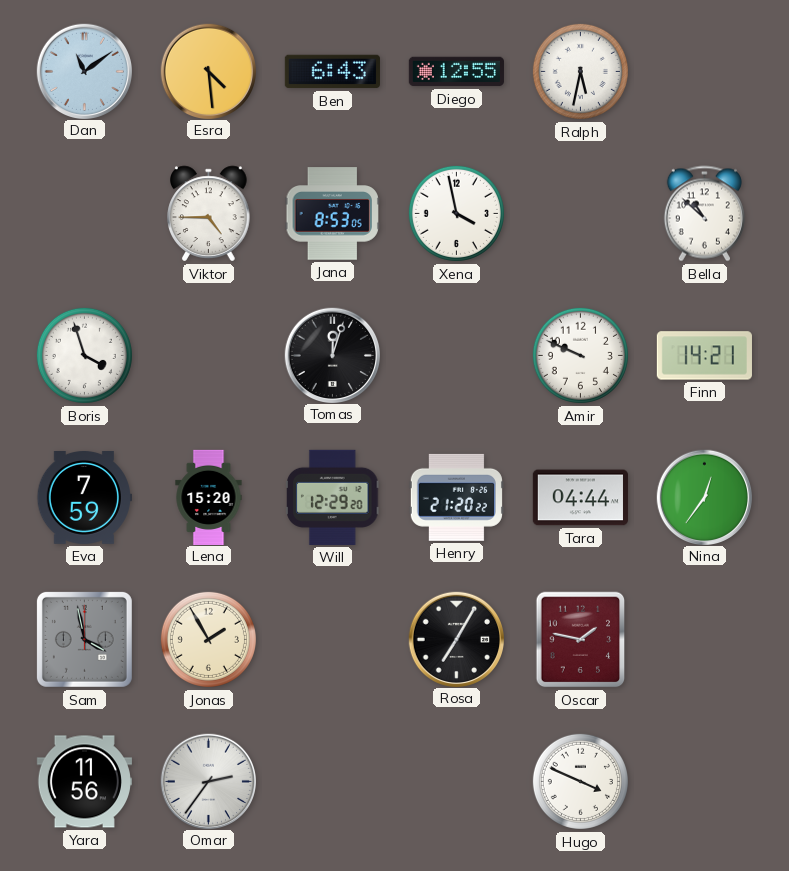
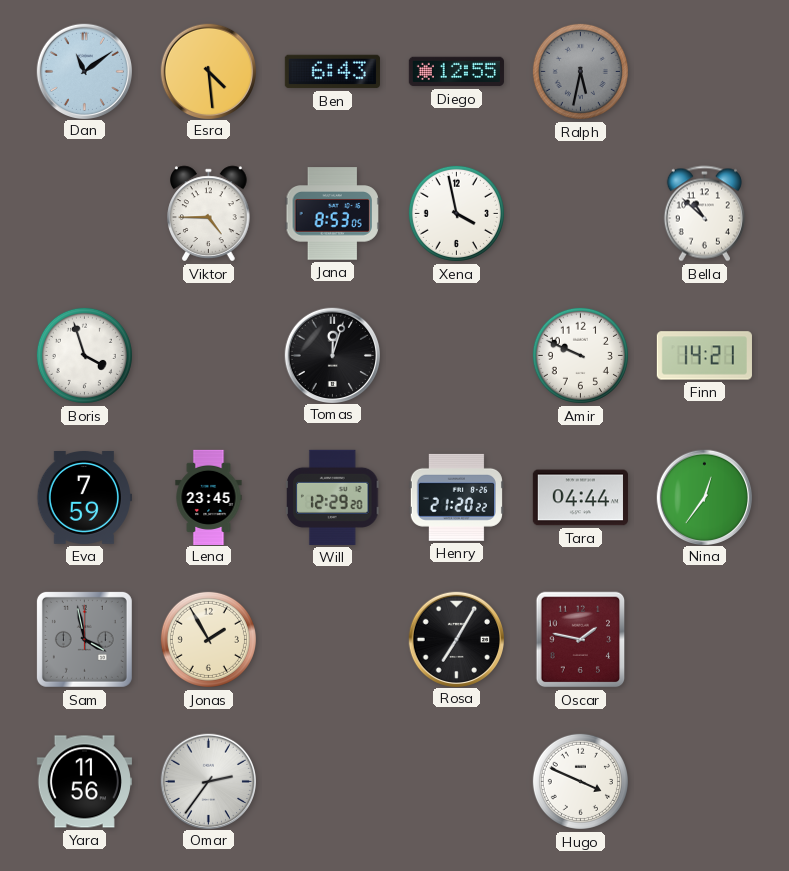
Ralph dial: white -> grey
Lena: 15:20 -> 23:45
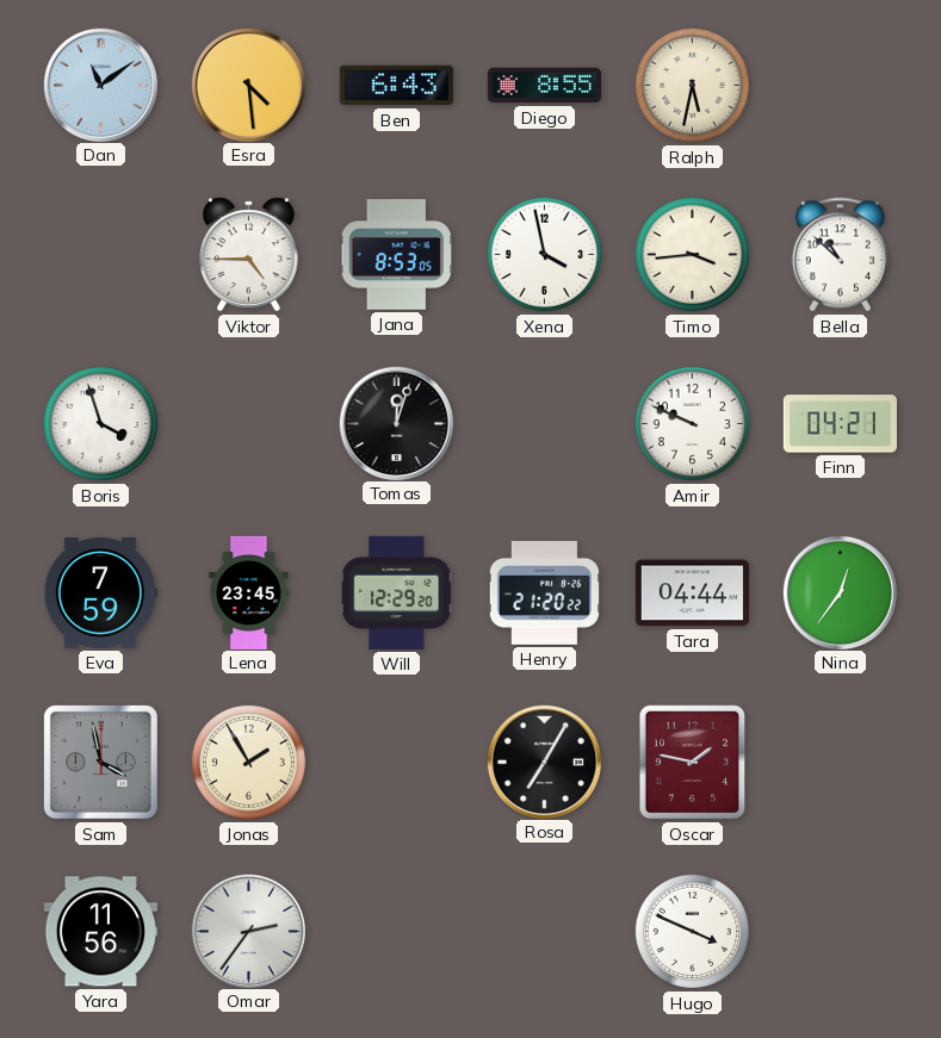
Diego: 12:55 -> 8:55
Ralph dial: grey -> cream
Timo: none -> 3:44
Finn: 14:21 -> 04:21
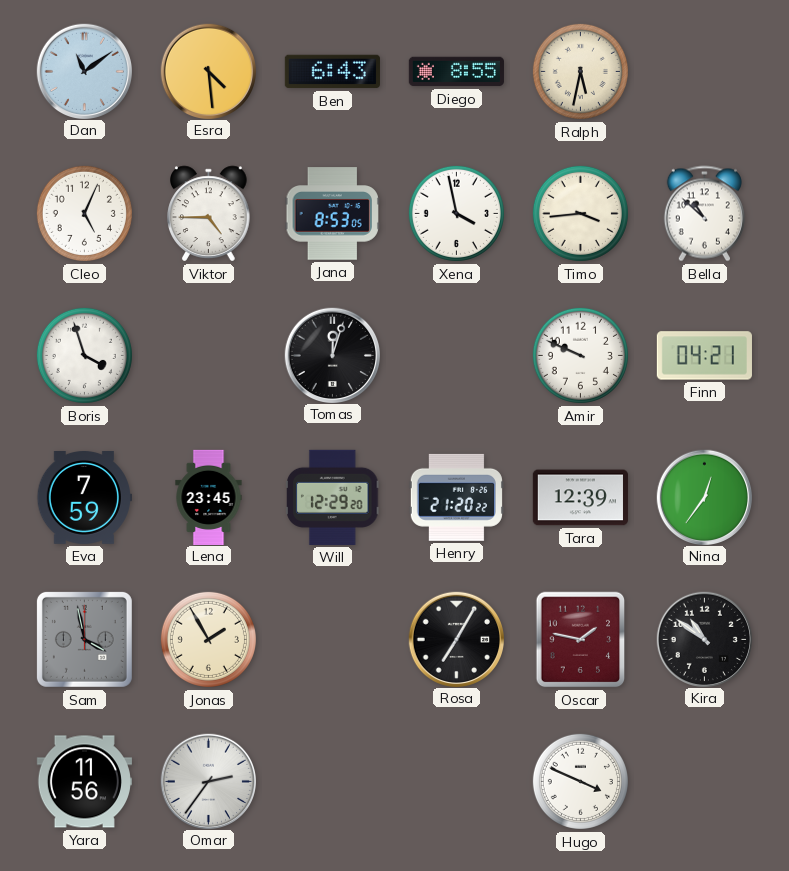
Cleo: none -> 5:04
Tara: 04:44 -> 12:39
Kira: none -> 10:51
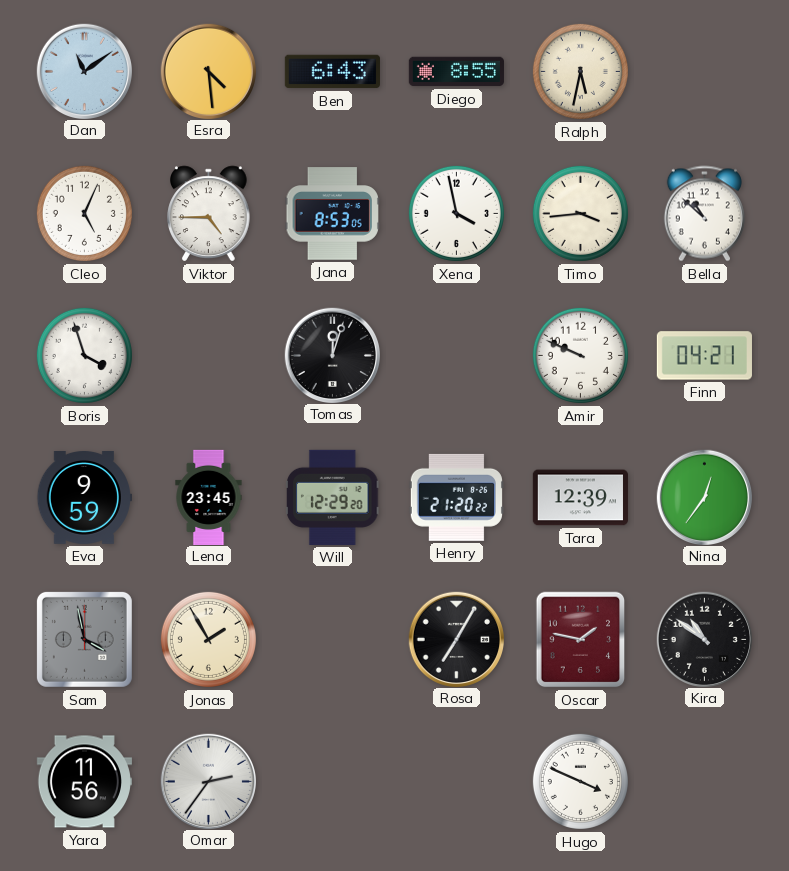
Eva: 7:59 -> 9:59
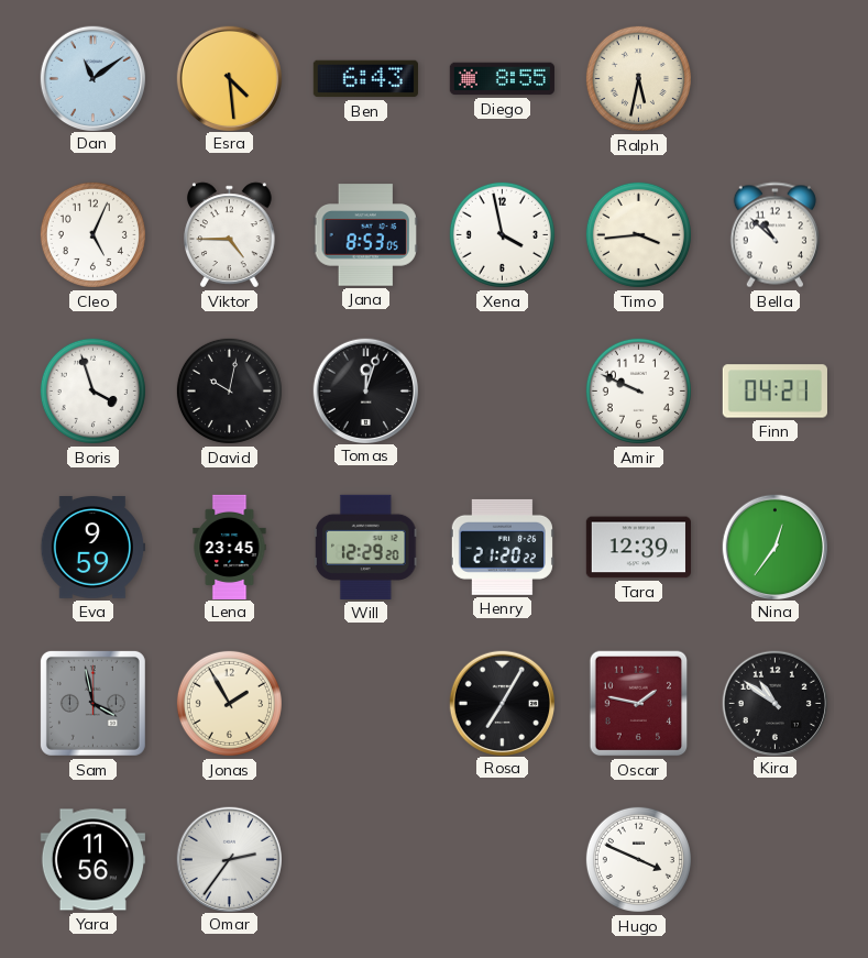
David: none -> 10:02
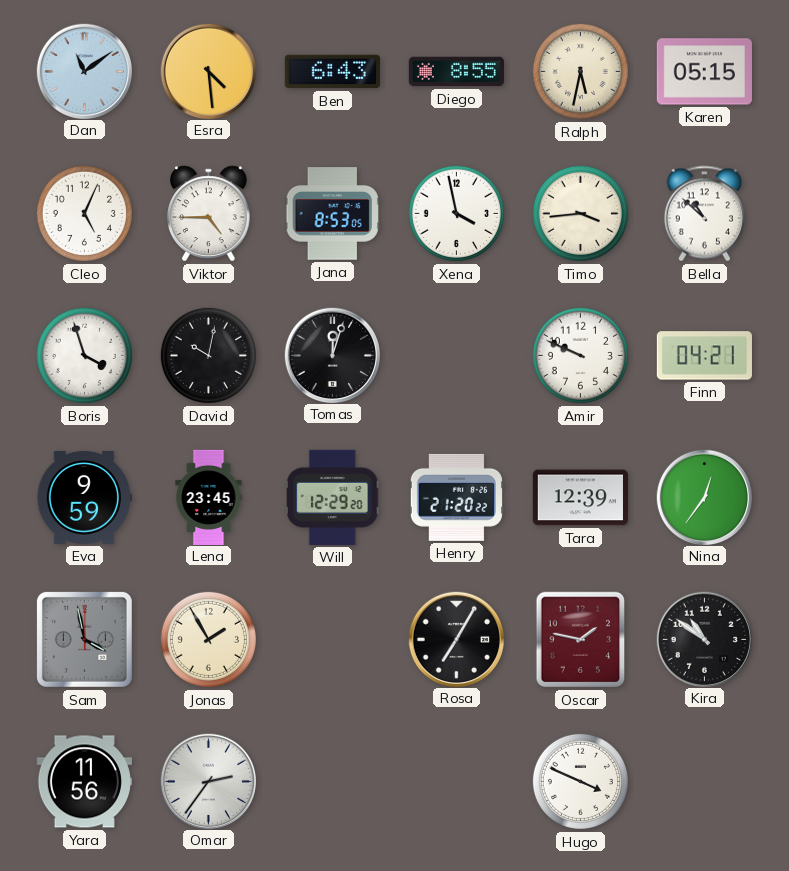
Karen: none -> 05:15
